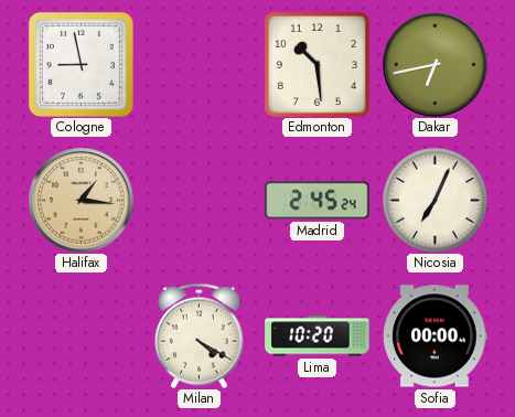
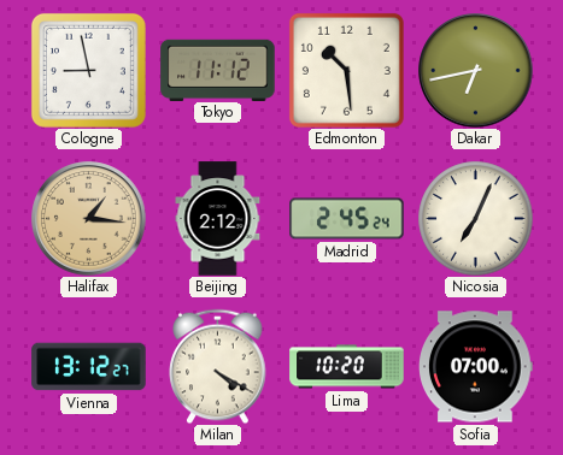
Tokyo: none -> 11:12
Beijing: none -> 2:12
Vienna: none -> 13:12
Sofia: 00:00 -> 07:00
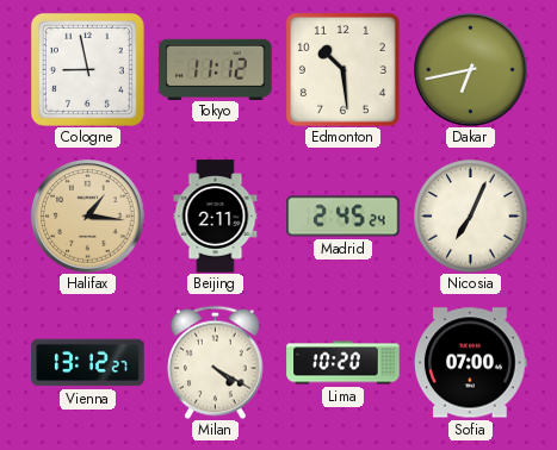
Beijing: 2:12 -> 2:11
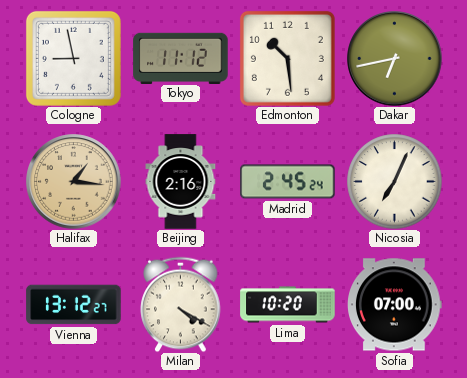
Beijing: 2:11 -> 2:16
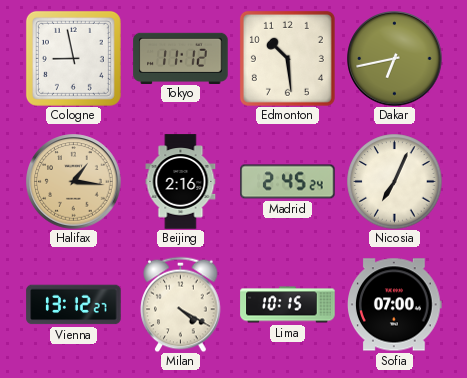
Lima: 10:20 -> 10:15
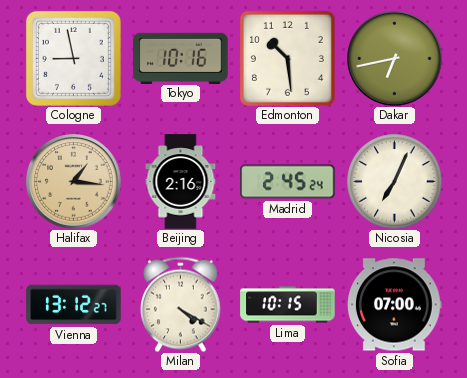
Tokyo: 11:12 -> 10:16
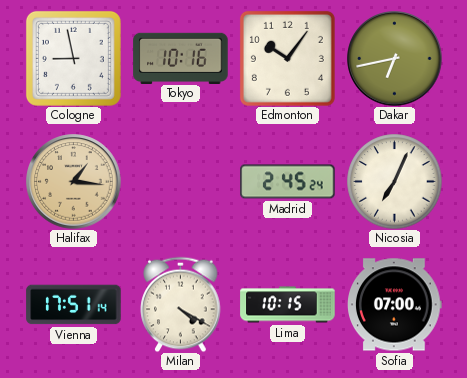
Edmonton: 10:29 -> 10:06
Beijing: 2:16 -> none
Vienna: 13:12 -> 17:51
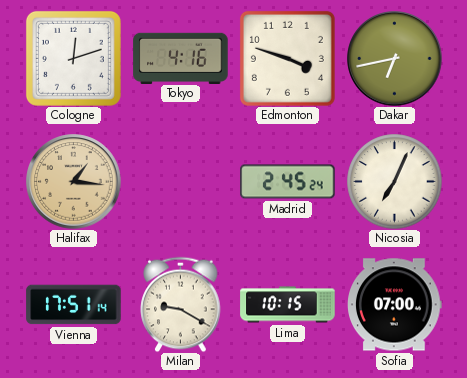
Cologne: 8:58 -> 12:12
Tokyo: 10:16 -> 4:16
Edmonton: 10:06 -> 3:48
Milan: 4:20 -> 9:20
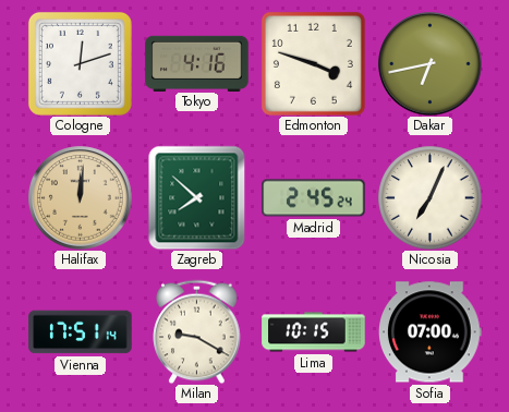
Halifax: 1:16 -> 12:01
Zagreb: none -> 7:52
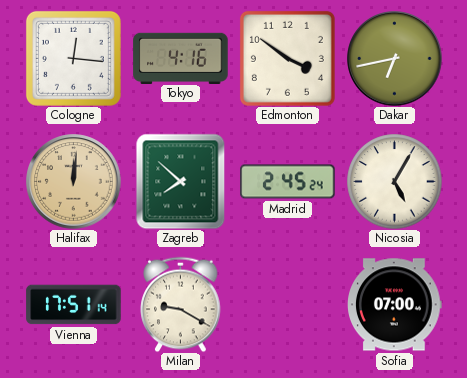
Cologne: 12:12 -> 12:16
Edmonton: 3:48 -> 3:51
Nicosia: 7:04 -> 5:05
Lima: 10:15 -> none
